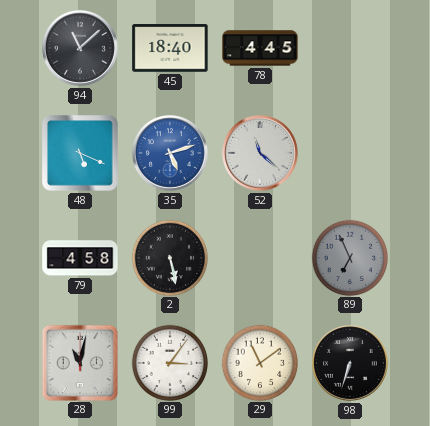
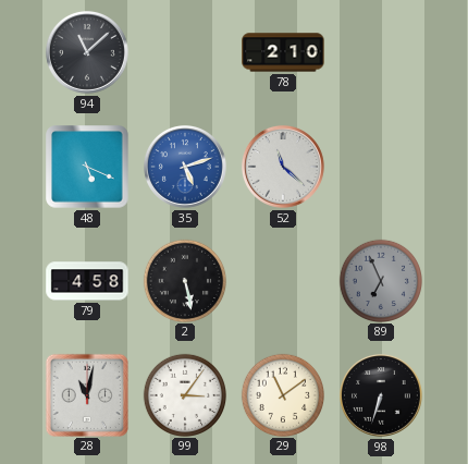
45: 18:40 -> none
78: 4:45 -> 2:10
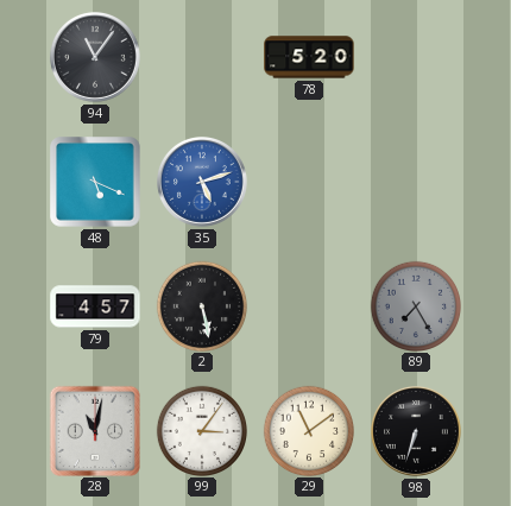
94: 11:08 -> 11:06
78: 2:10 -> 5:20
52: 11:22 -> none
79: 4:58 -> 4:57
89: 6:56 -> 7:25
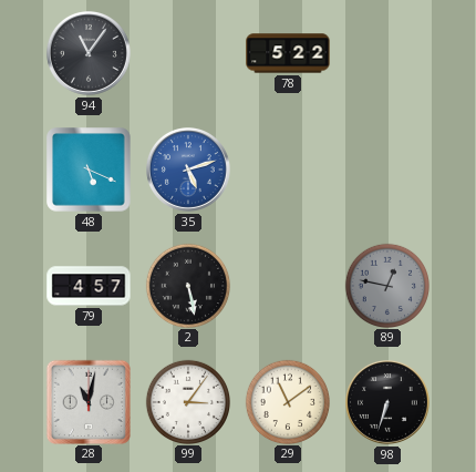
78: 5:20 -> 5:22
89: 7:25 -> 12:47
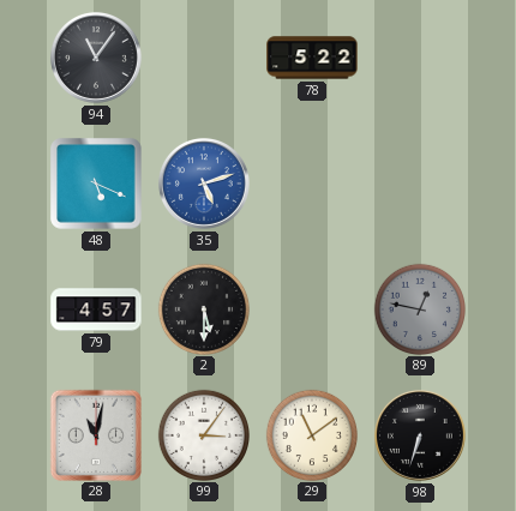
2: 5:28 -> 5:30
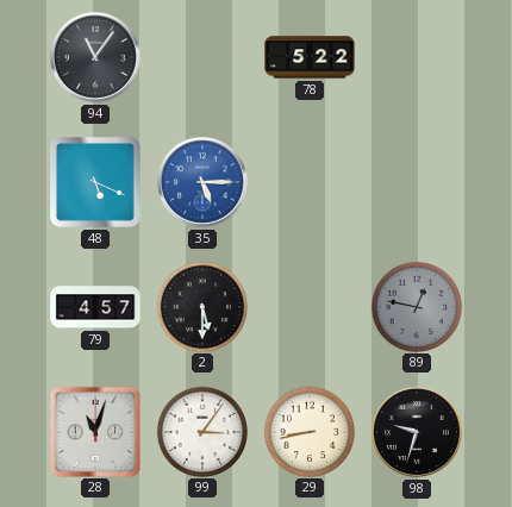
35: 5:12 -> 5:15
28: 11:02 -> 11:03
29: 11:09 -> 8:43
98: 6:33 -> 9:33
